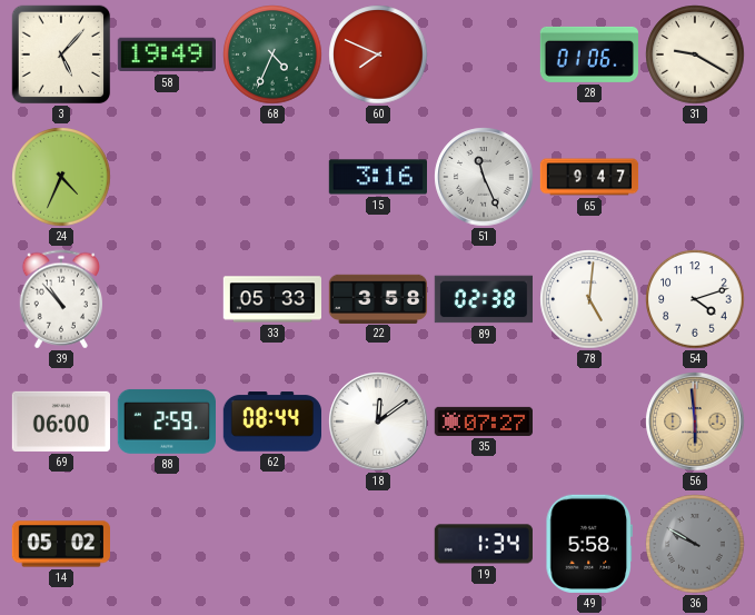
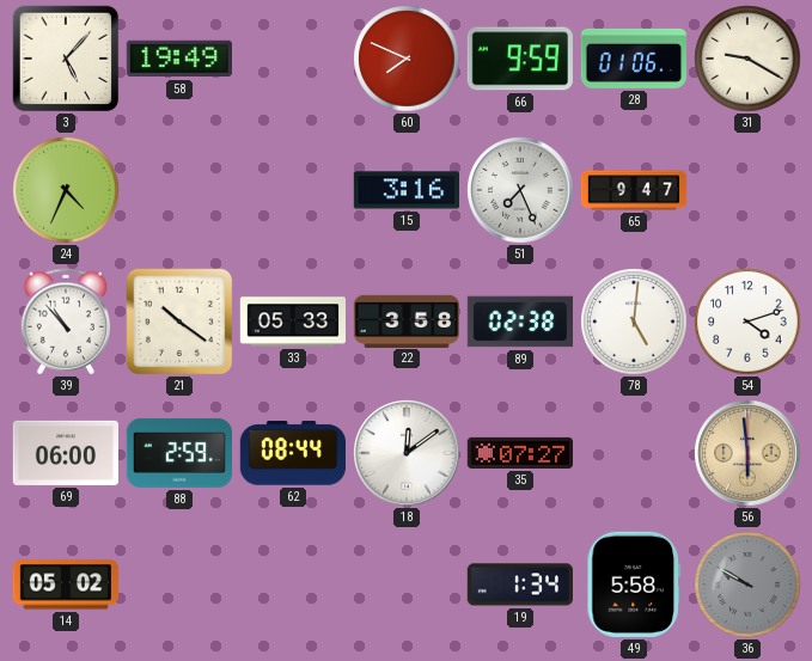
68: 4:34 -> none
66: none -> 9:59
51: 11:26 -> 7:26
21: none -> 10:21
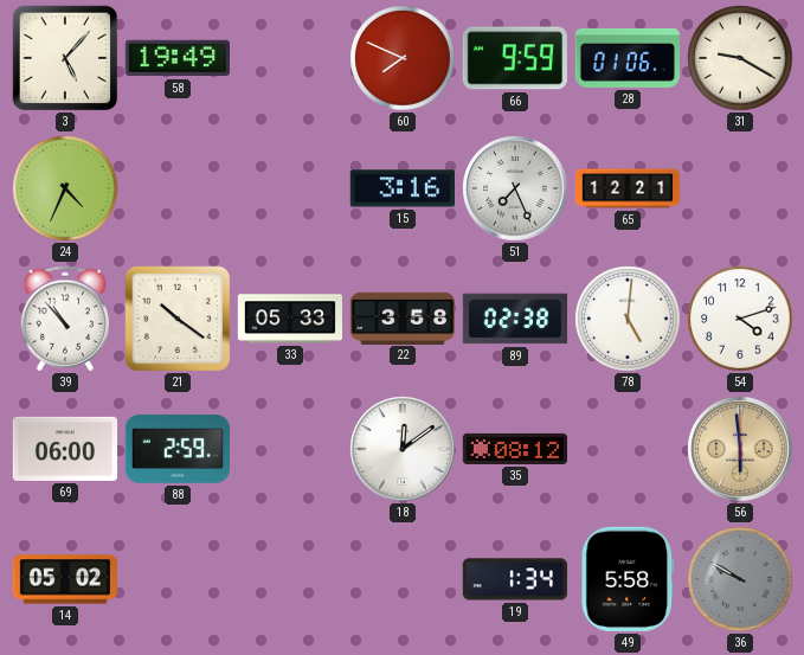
65: 9:47 -> 12:21
62: 08:44 -> none
35: 07:27 -> 08:12
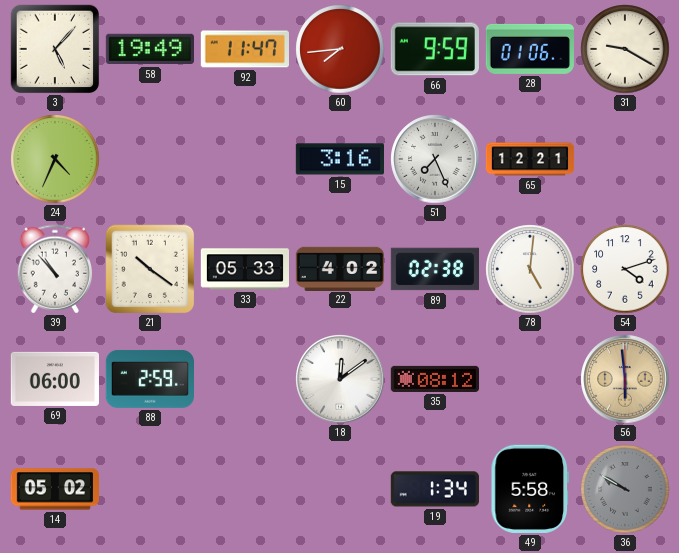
92: none -> 11:47
60: 7:49 -> 7:44
22: 3:58 -> 4:02
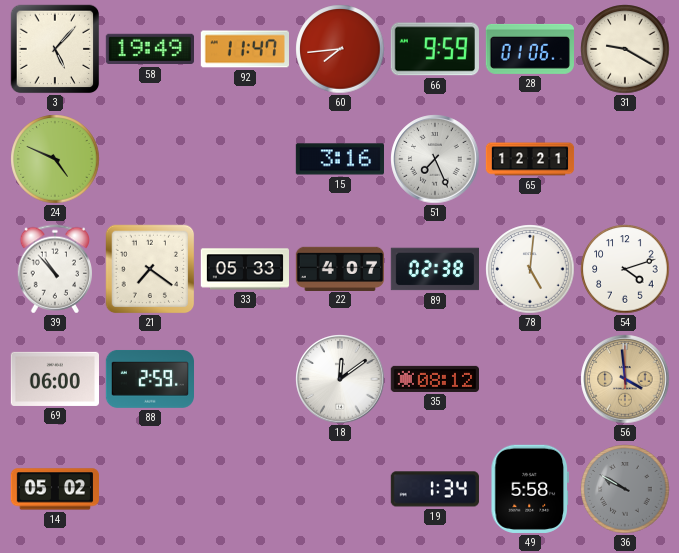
24: 4:34 -> 4:49
21: 10:21 -> 7:21
22: 4:02 -> 4:07
56: 5:59 -> 3:59
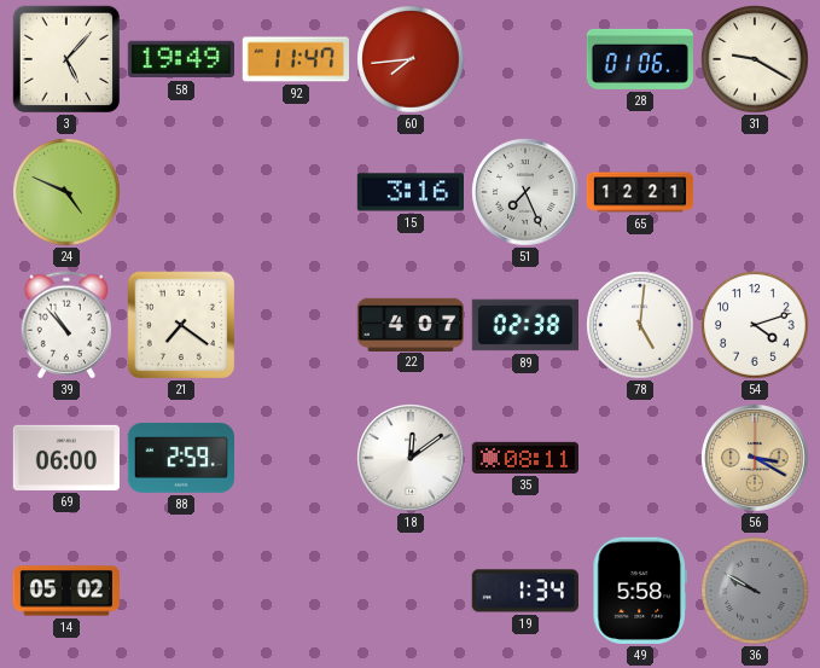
66: 9:59 -> none
33: 05:33 -> none
35: 08:12 -> 08:11
56: 3:59 -> 3:20
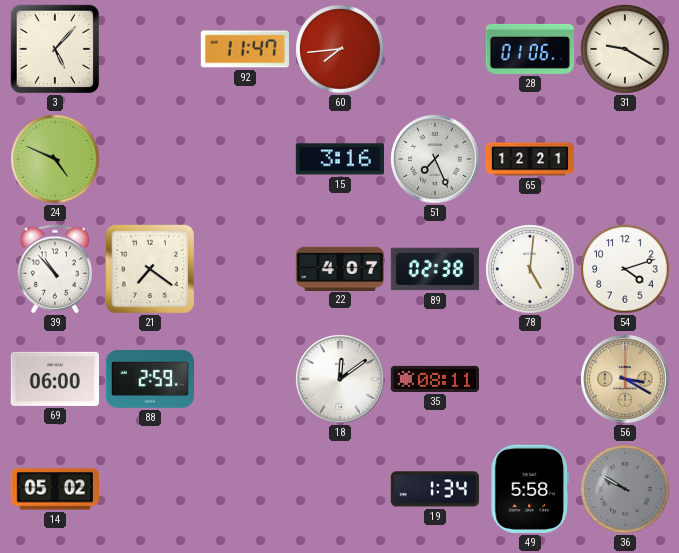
58: 19:49 -> none
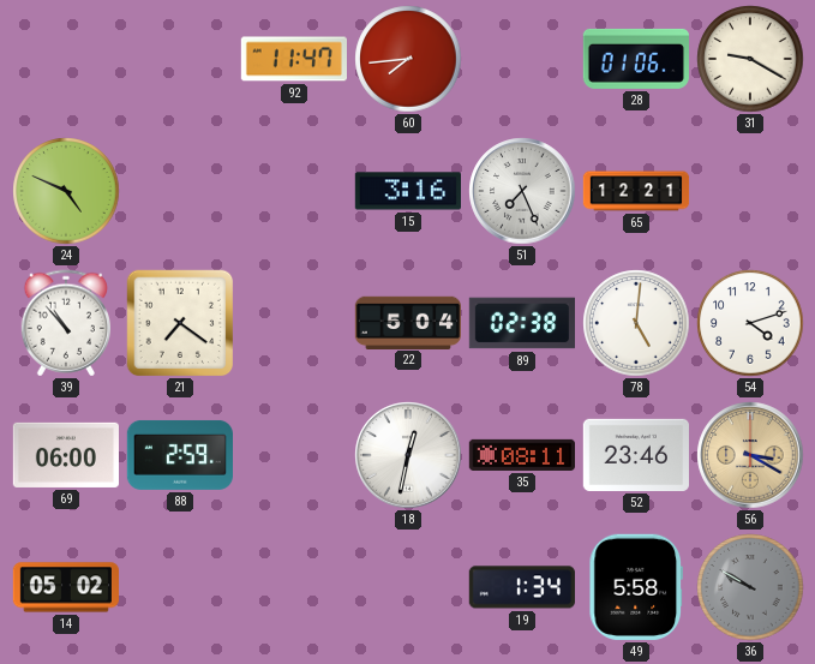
3: 5:07 -> none
22: 4:07 -> 5:04
18: 12:09 -> 12:32
52: none -> 23:46
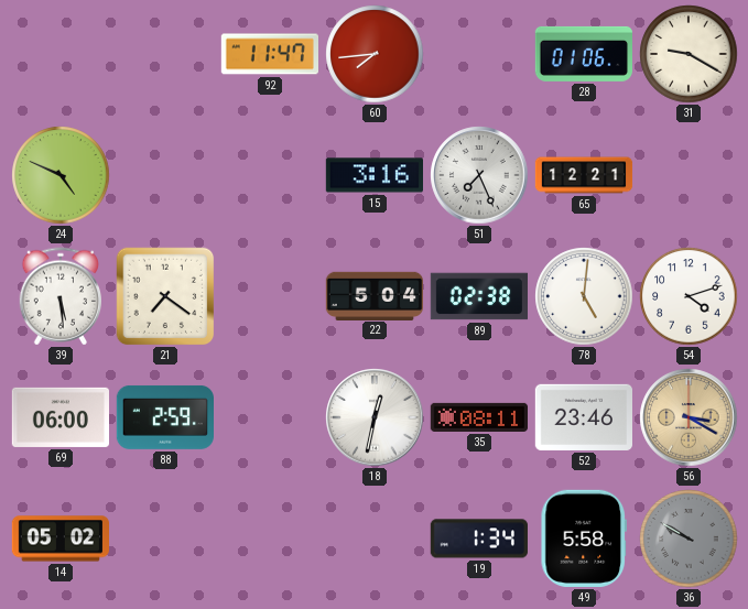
39: 10:53 -> 5:29
